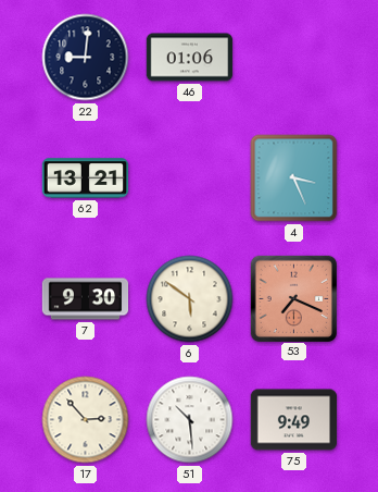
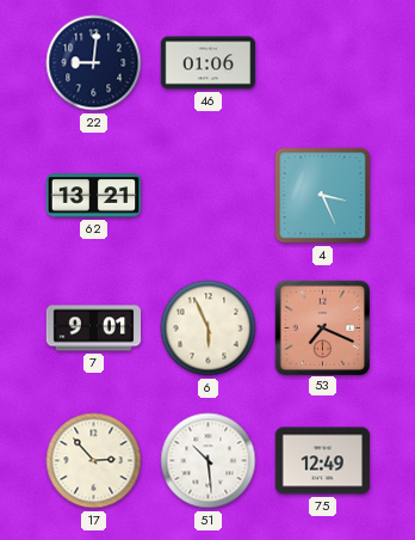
7: 9:30 -> 9:01
6: 5:51 -> 5:56
75: 9:49 -> 12:49
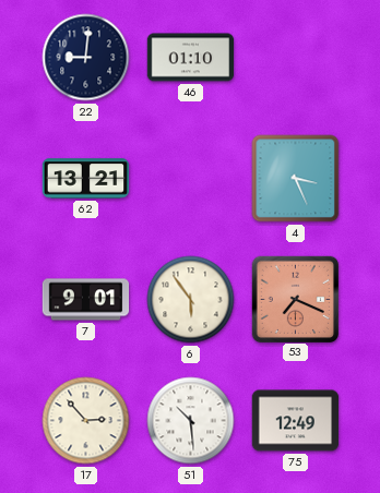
46: 01:06 -> 01:10
6: 5:56 -> 5:54
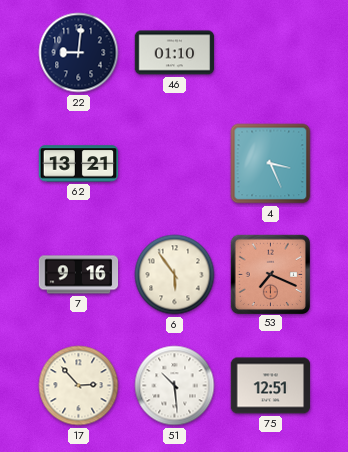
7: 9:01 -> 9:16
75: 12:49 -> 12:51
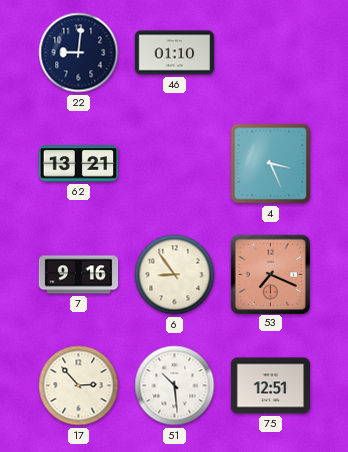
6: 5:54 -> 8:54
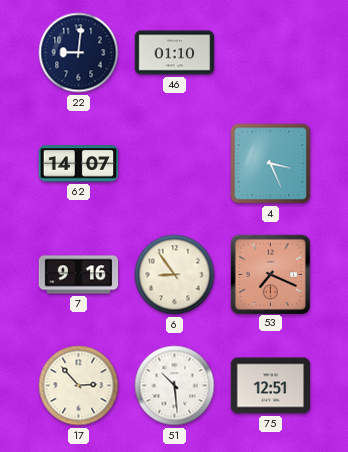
62: 13:21 -> 14:07
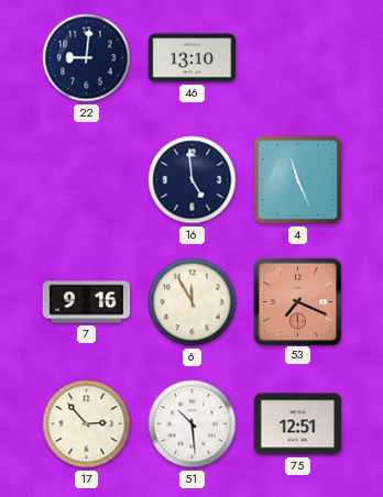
46: 01:10 -> 13:10
62: 14:07 -> none
16: none -> 4:59
4: 3:26 -> 11:26
6: 8:54 -> 11:55
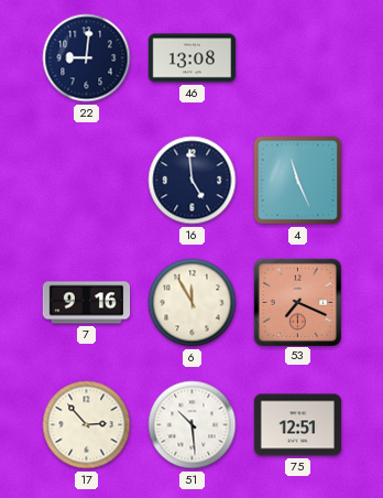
46: 13:10 -> 13:08
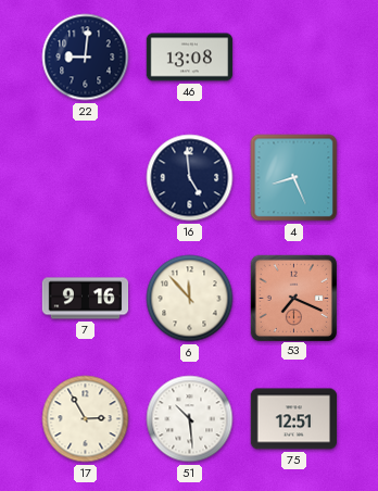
4: 11:26 -> 8:26
6: 11:55 -> 11:53
17: 2:53 -> 2:55
